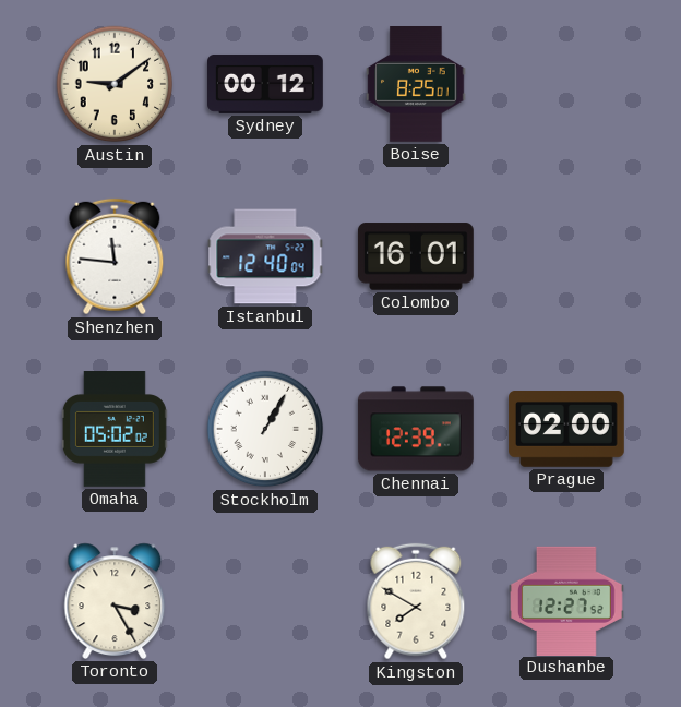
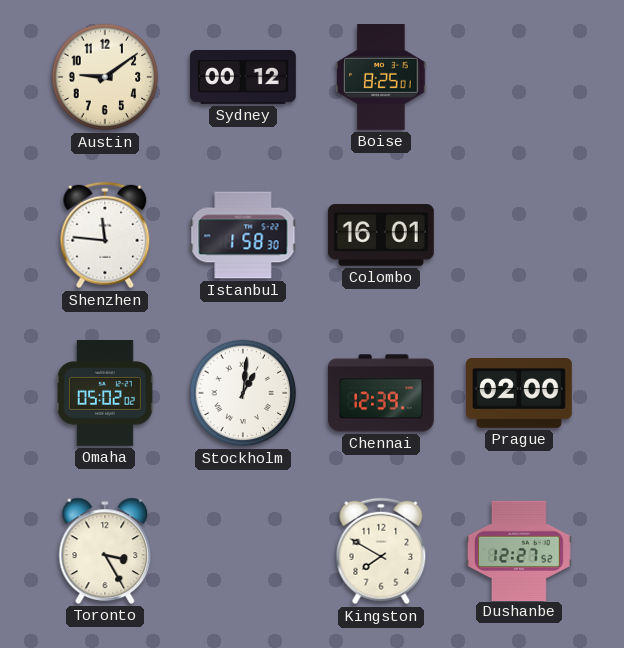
Istanbul: 12:40 -> 1:58
Stockholm: 1:05 -> 1:01
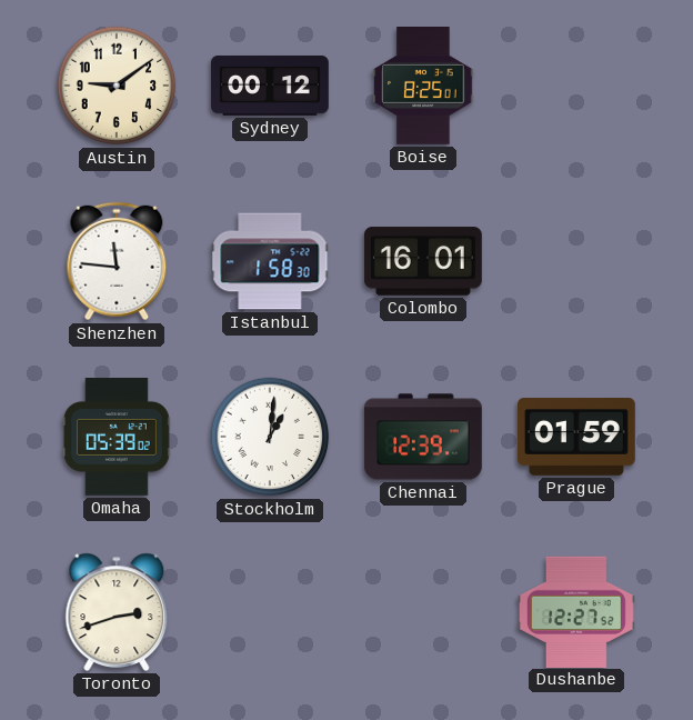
Omaha: 05:02 -> 05:39
Prague: 02:00 -> 01:59
Toronto: 3:25 -> 2:42
Kingston: 7:50 -> none
